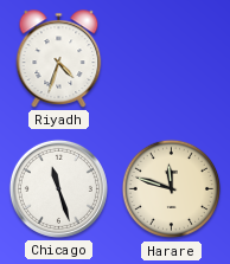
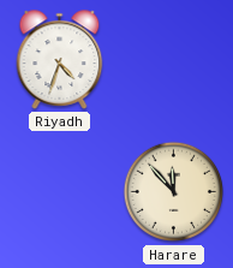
Chicago: 11:27 -> none
Harare: 11:48 -> 11:53
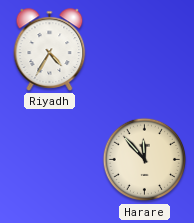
Riyadh: 4:33 -> 4:35
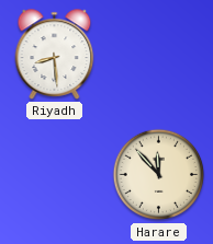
Riyadh: 4:35 -> 8:29
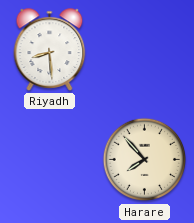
Harare: 11:53 -> 7:53
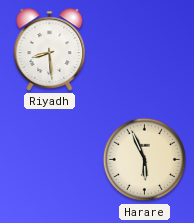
Harare: 7:53 -> 5:56
